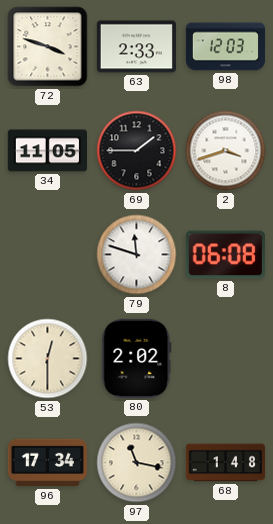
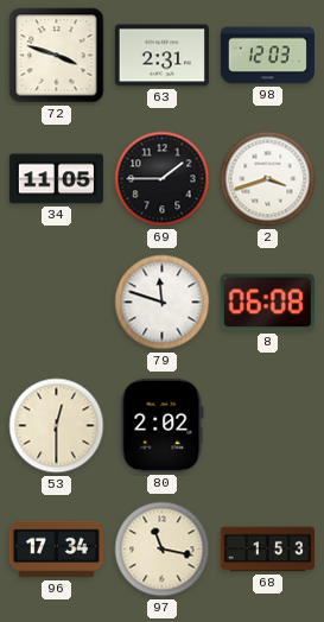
63: 2:33 -> 2:31
68: 1:48 -> 1:53
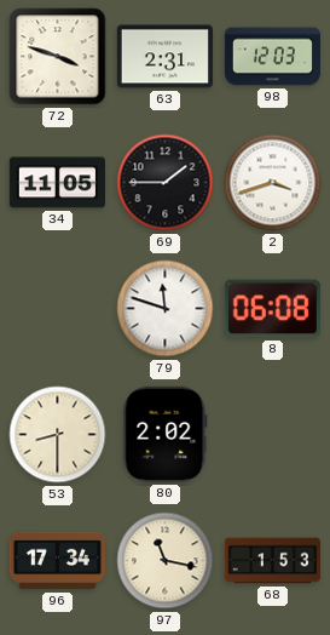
53: 12:30 -> 8:30
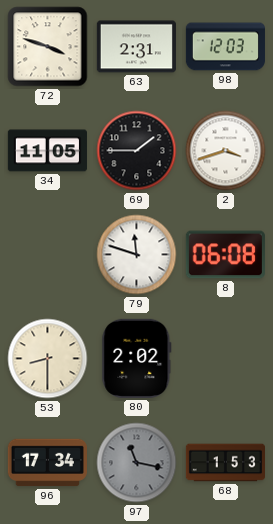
97 dial: cream -> grey
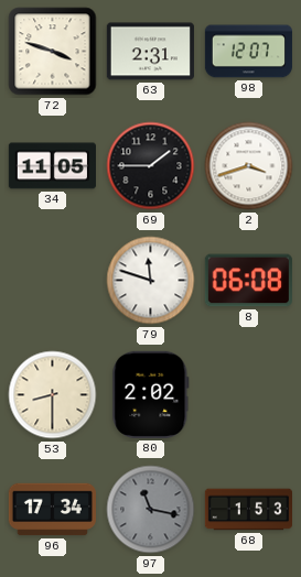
98: 12:03 -> 12:07
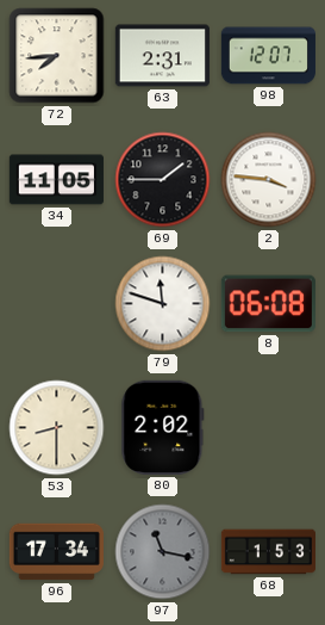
72: 3:48 -> 7:44
2: 3:42 -> 3:46
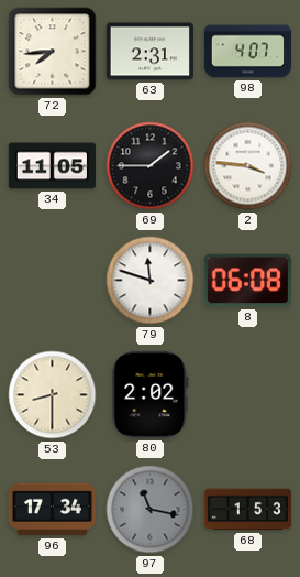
98: 12:07 -> 4:07
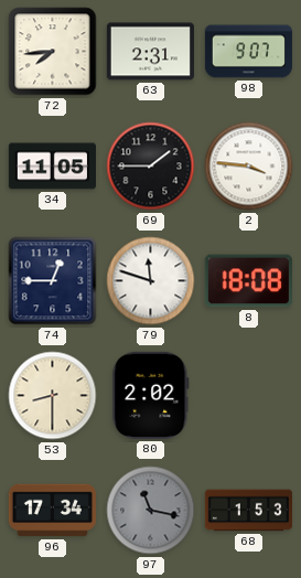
98: 4:07 -> 9:07
74: none -> 12:45
8: 06:08 -> 18:08
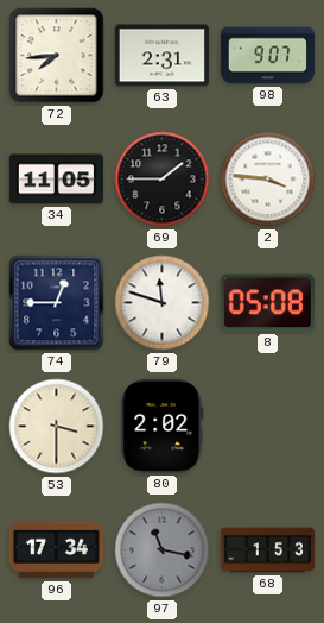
8: 18:08 -> 05:08
53: 8:30 -> 3:30
